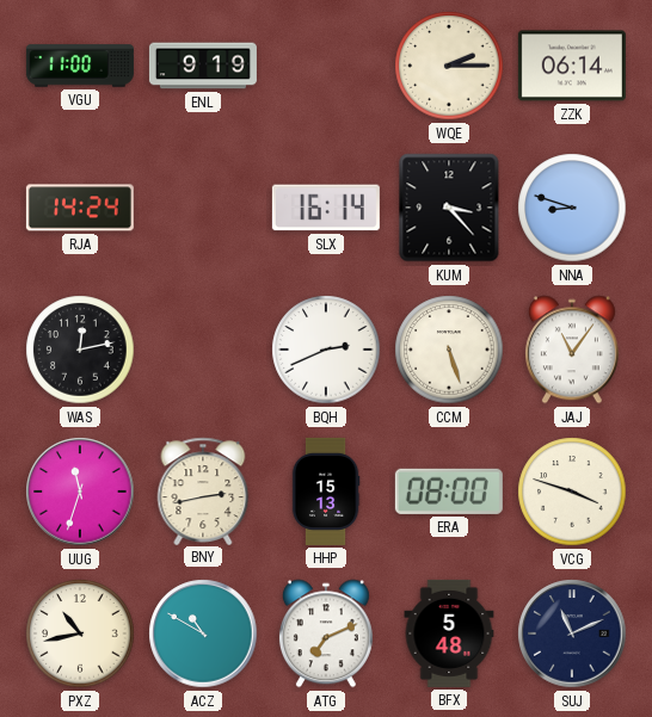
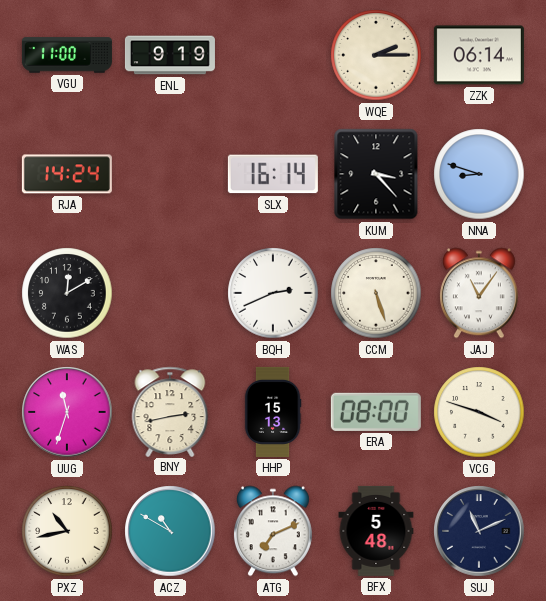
WAS: 12:13 -> 12:10
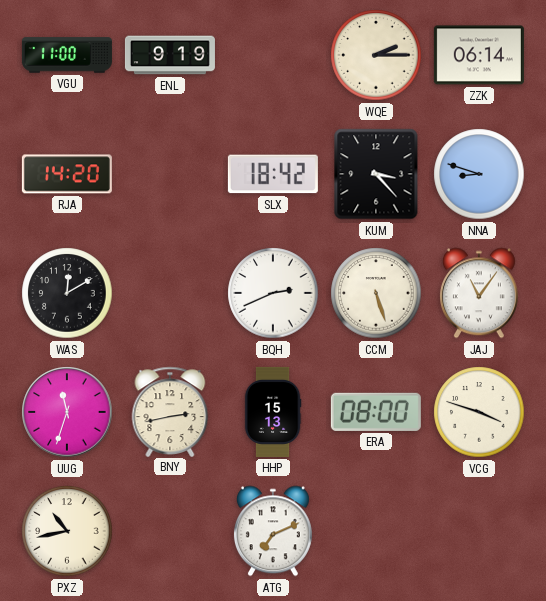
RJA: 14:24 -> 14:20
SLX: 16:14 -> 18:42
ACZ: 10:50 -> none
BFX: 5:48 -> none
SUJ: 11:11 -> none
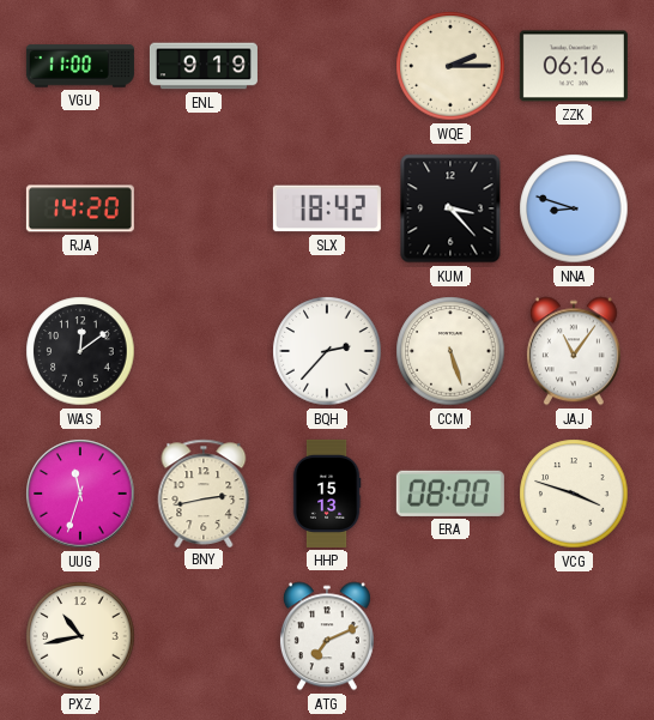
ZZK: 06:14 -> 06:16
WAS: 12:10 -> 12:09
BQH: 2:41 -> 2:37
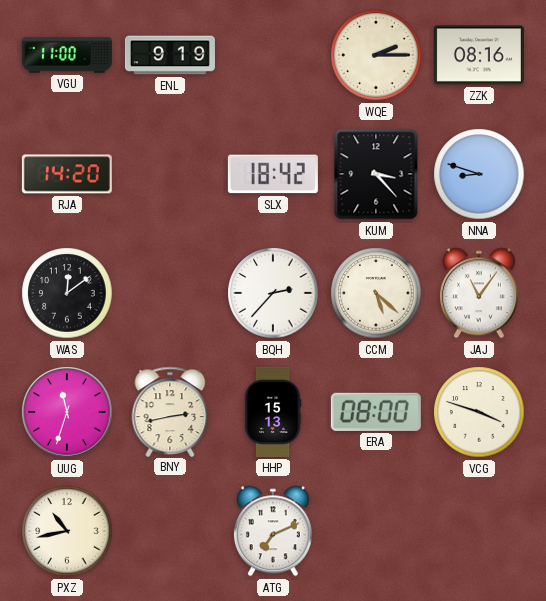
ZZK: 06:16 -> 08:16
CCM: 5:27 -> 5:22
